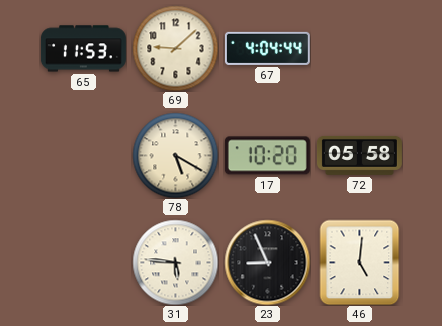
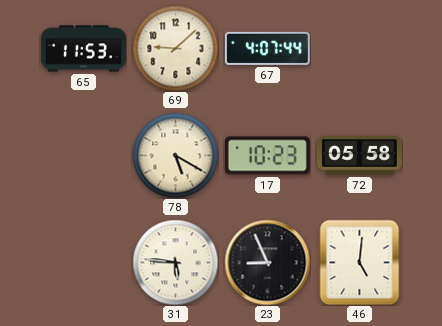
67: 4:04 -> 4:07
17: 10:20 -> 10:23
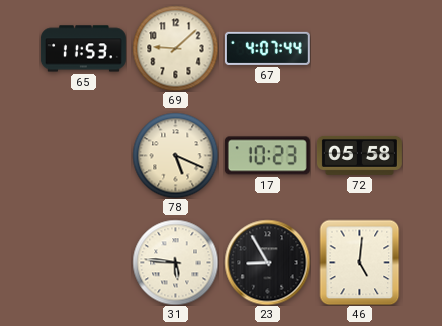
78: 5:20 -> 5:19
23: 8:56 -> 8:55
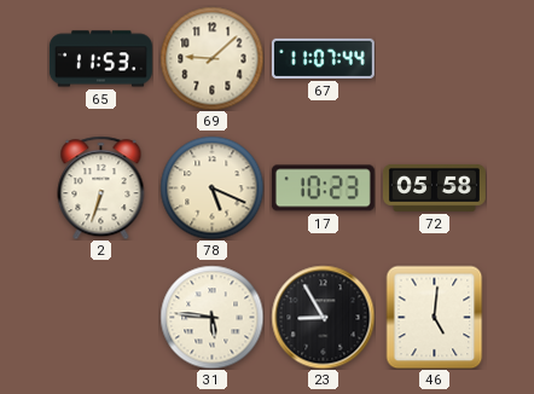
67: 4:07 -> 11:07
2: none -> 6:33
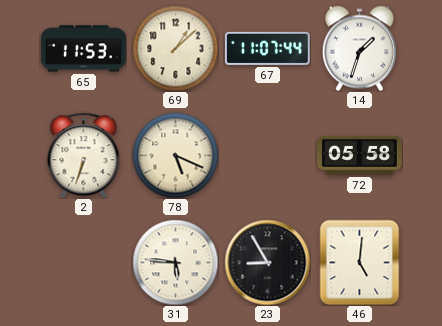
69: 9:08 -> 1:08
14: none -> 1:33
17: 10:23 -> none
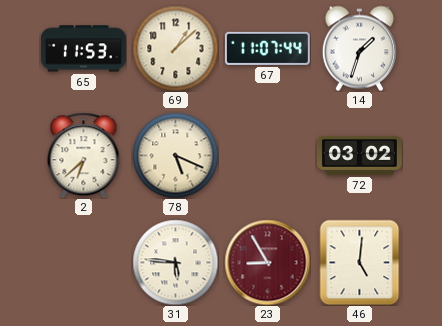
2: 6:33 -> 6:38
72: 05:58 -> 03:02
23 dial: black -> burgundy
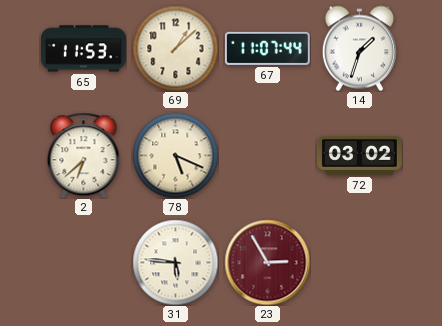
23: 8:55 -> 2:55
46: 5:01 -> none
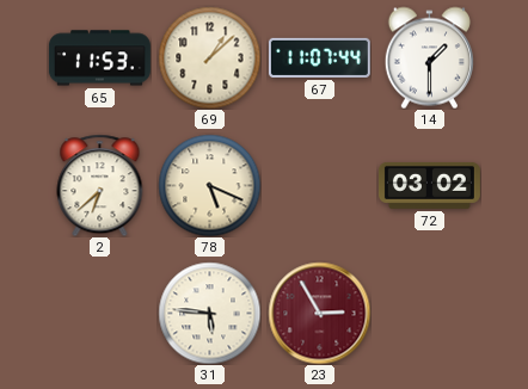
14: 1:33 -> 1:30
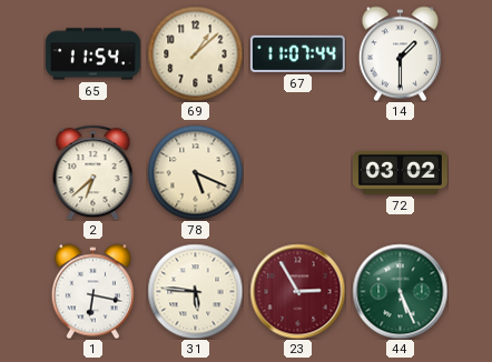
65: 11:53 -> 11:54
1: none -> 6:17
44: none -> 5:26
